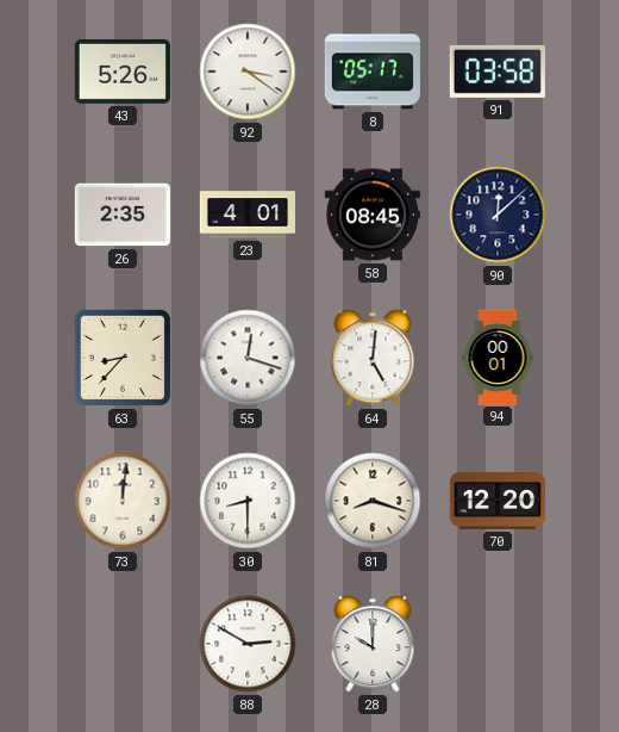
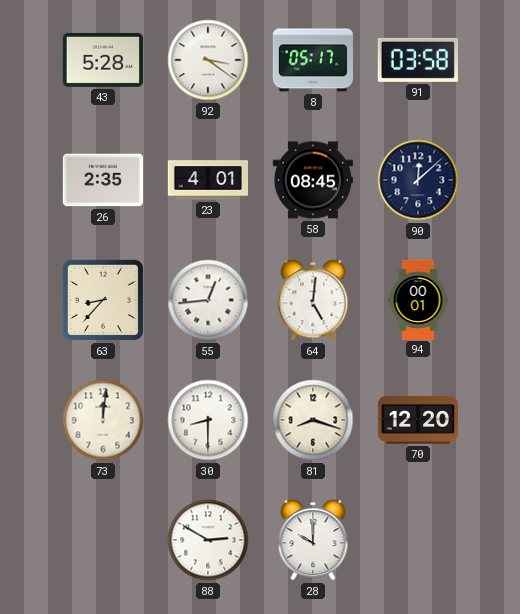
43: 5:26 -> 5:28
55: 12:18 -> 12:44
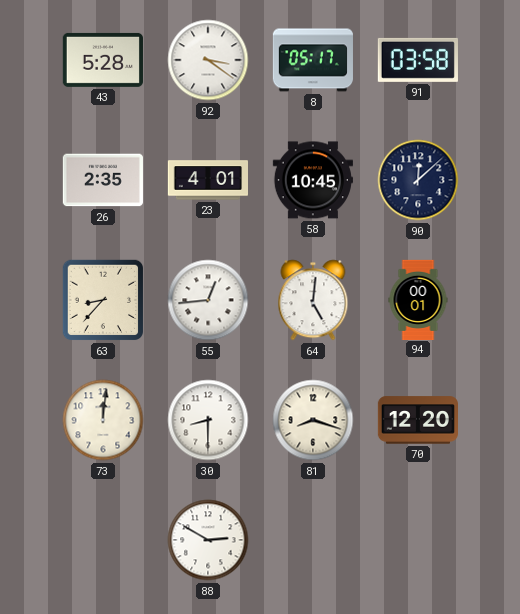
58: 08:45 -> 10:45
28: 10:00 -> none
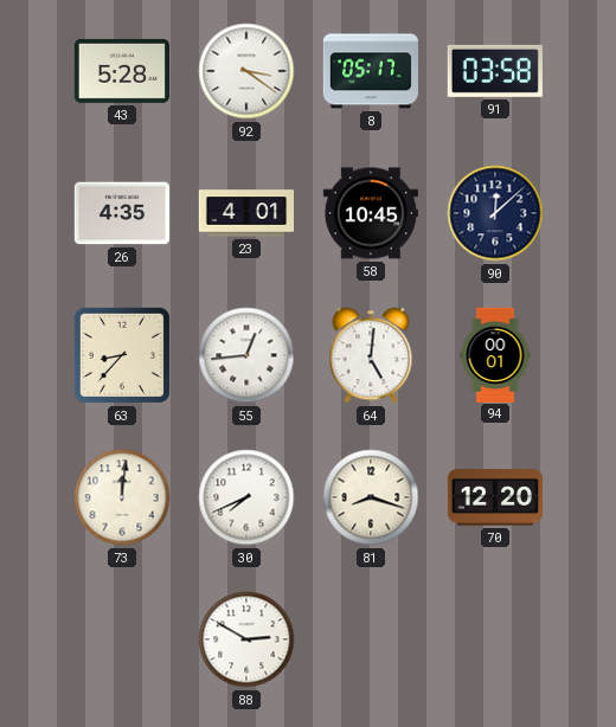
26: 2:35 -> 4:35
30: 8:30 -> 7:41
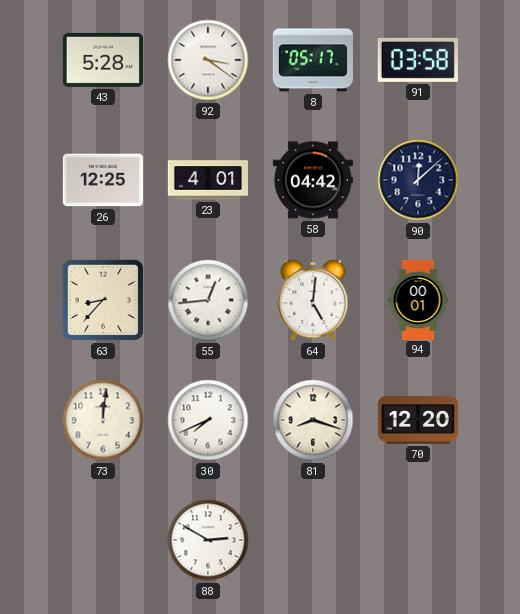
26: 4:35 -> 12:25
58: 10:45 -> 04:42
